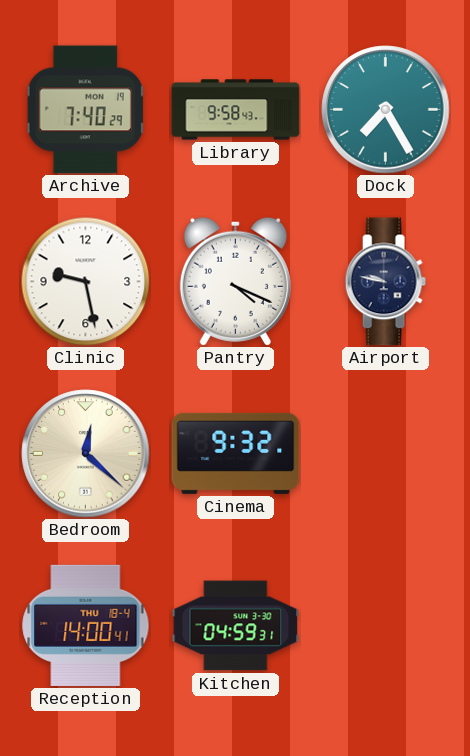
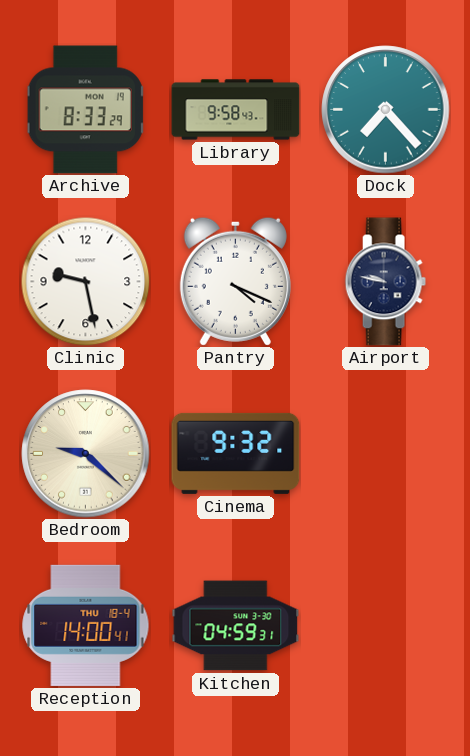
Archive: 7:40 -> 8:33
Dock: 7:25 -> 7:23
Bedroom: 12:22 -> 9:22
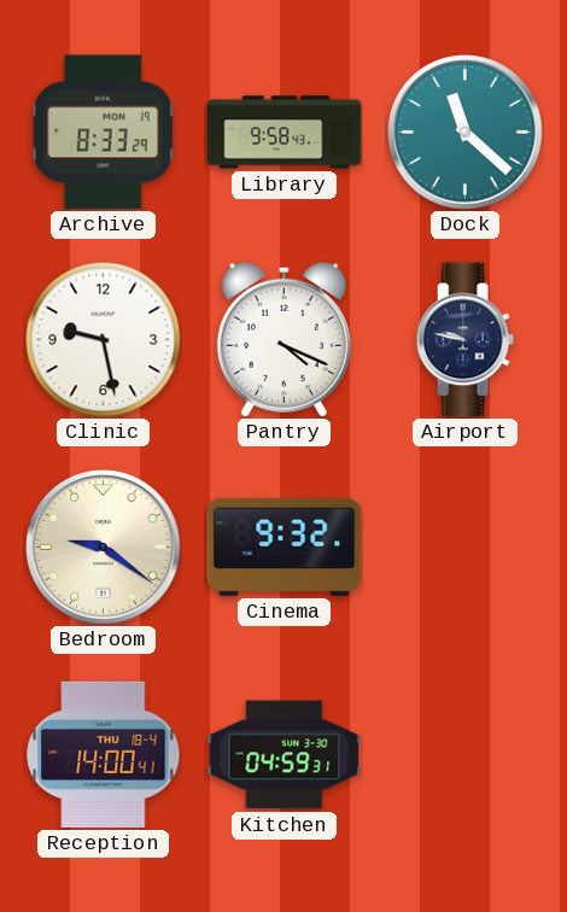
Dock: 7:23 -> 11:22
Bedroom: 9:22 -> 9:21
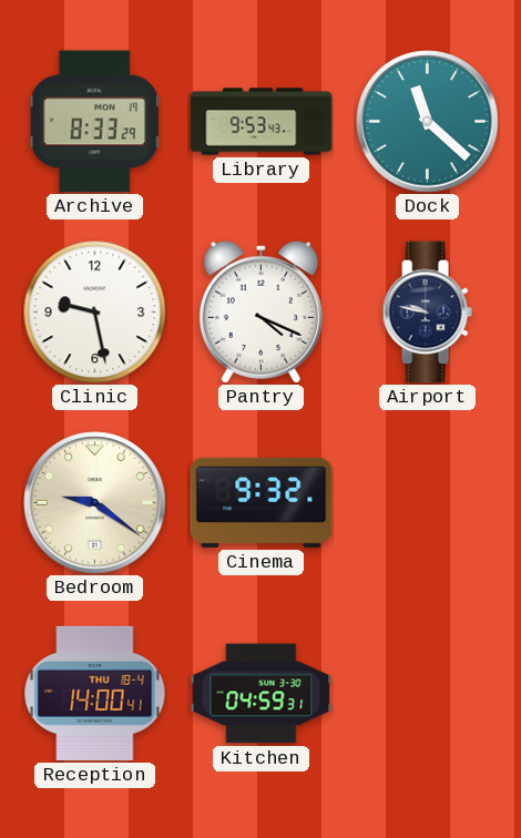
Library: 9:58 -> 9:53
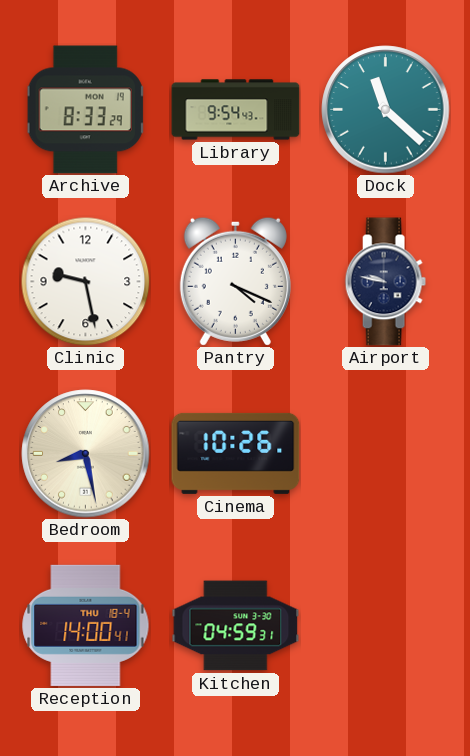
Library: 9:53 -> 9:54
Bedroom: 9:21 -> 8:28
Cinema: 9:32 -> 10:26
